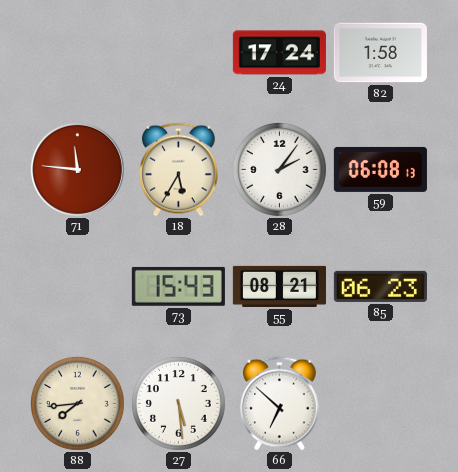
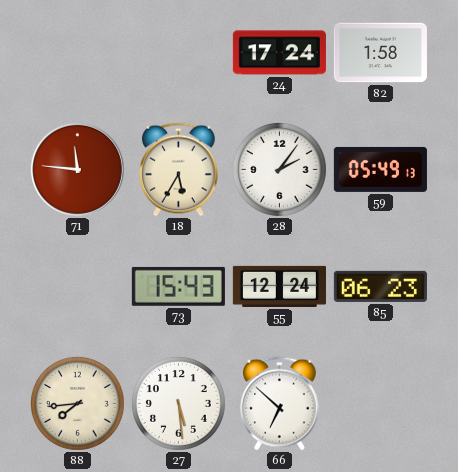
59: 06:08 -> 05:49
55: 08:21 -> 12:24
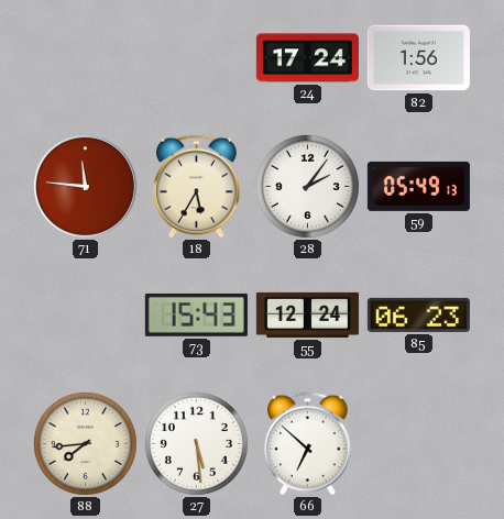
82: 1:58 -> 1:56
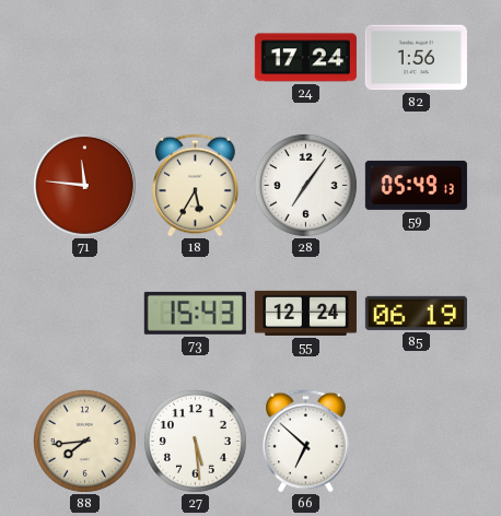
28: 2:06 -> 7:06
85: 06:23 -> 06:19
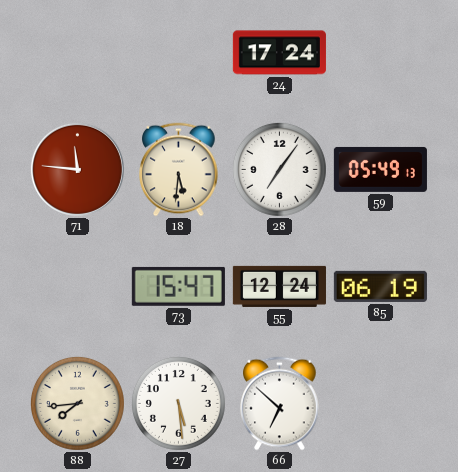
82: 1:56 -> none
18: 5:35 -> 5:31
73: 15:43 -> 15:47
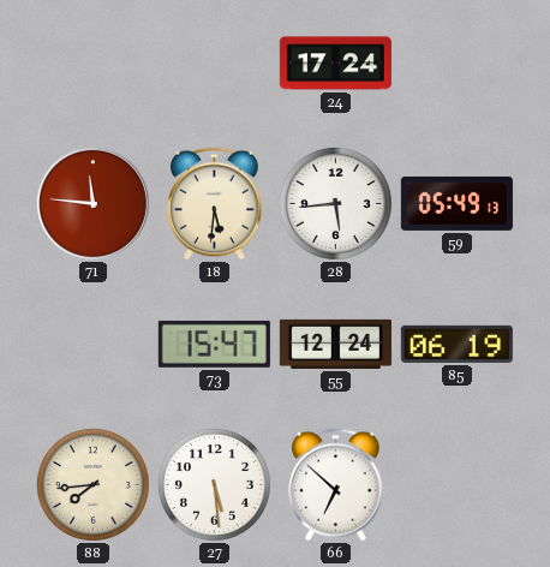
28: 7:06 -> 5:44
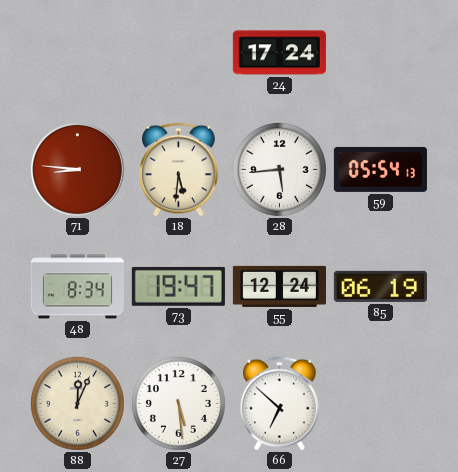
71: 11:46 -> 8:46
59: 05:49 -> 05:54
48: none -> 8:34
73: 15:47 -> 19:47
88: 7:44 -> 12:04
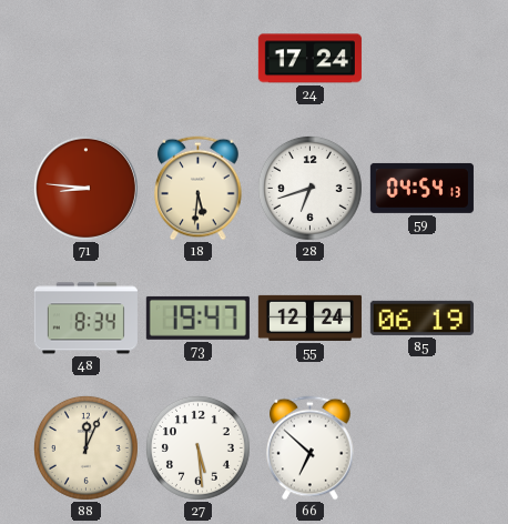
28: 5:44 -> 6:42
59: 05:54 -> 04:54
